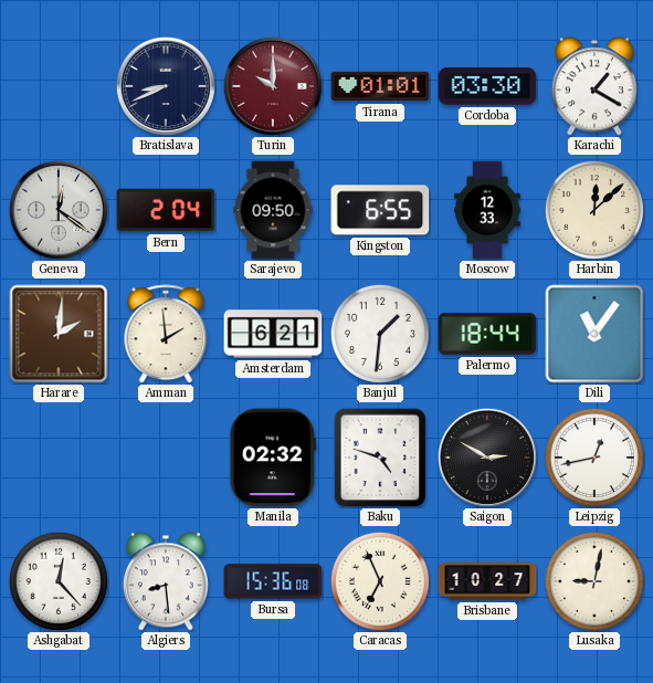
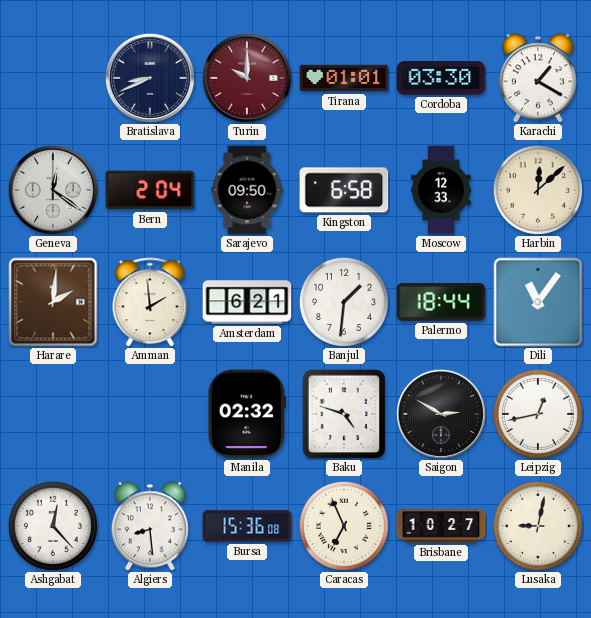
Kingston: 6:55 -> 6:58
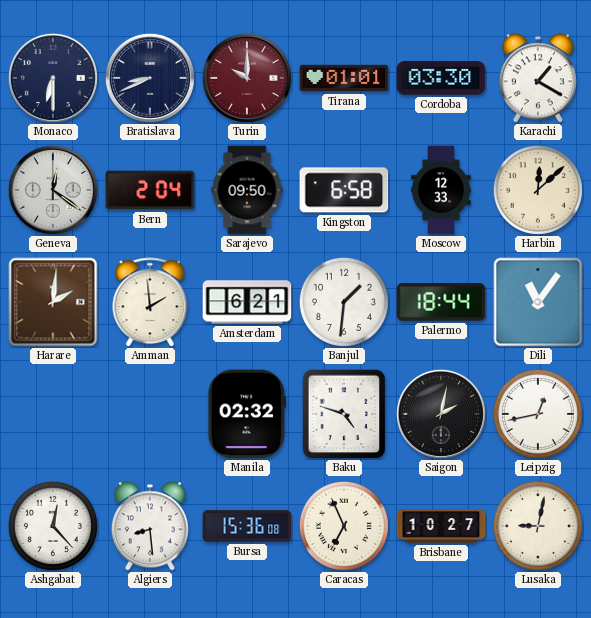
Monaco: none -> 6:30
Saigon: 2:50 -> 2:02
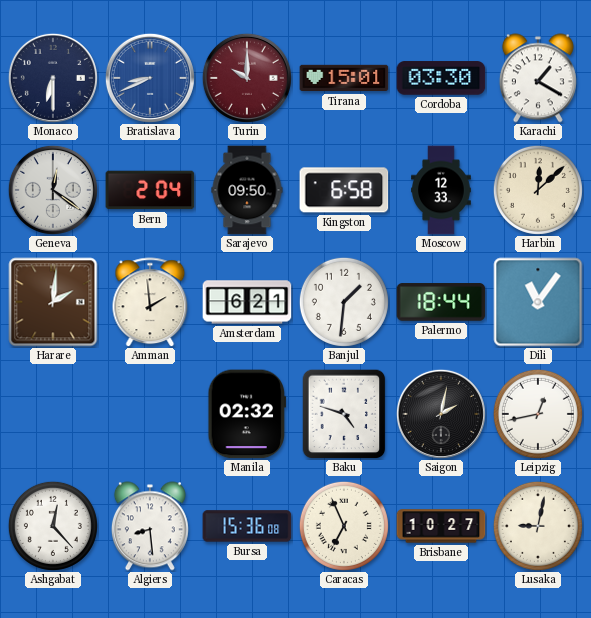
Bratislava dial: navy -> blue
Tirana: 01:01 -> 15:01
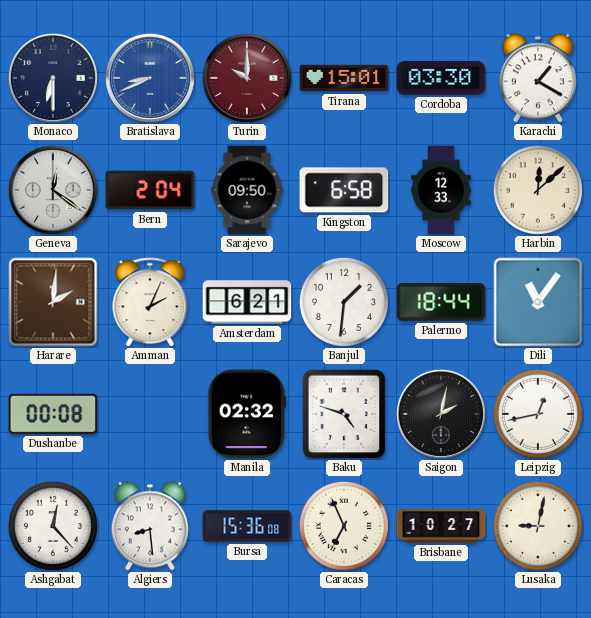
Amman: 1:59 -> 2:04
Dushanbe: none -> 00:08
